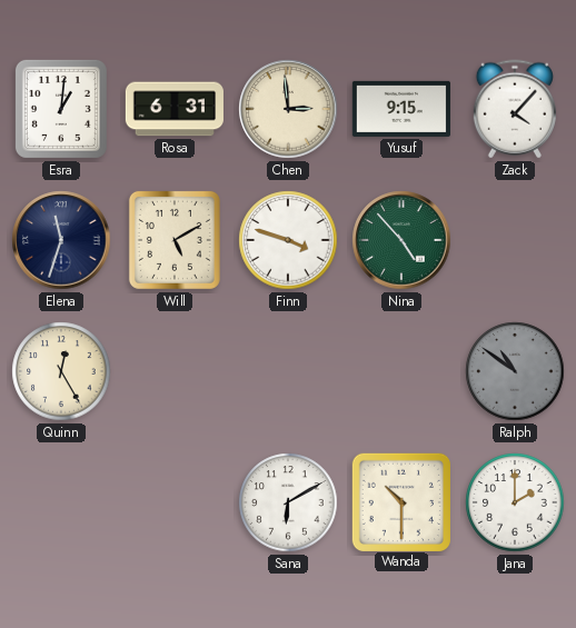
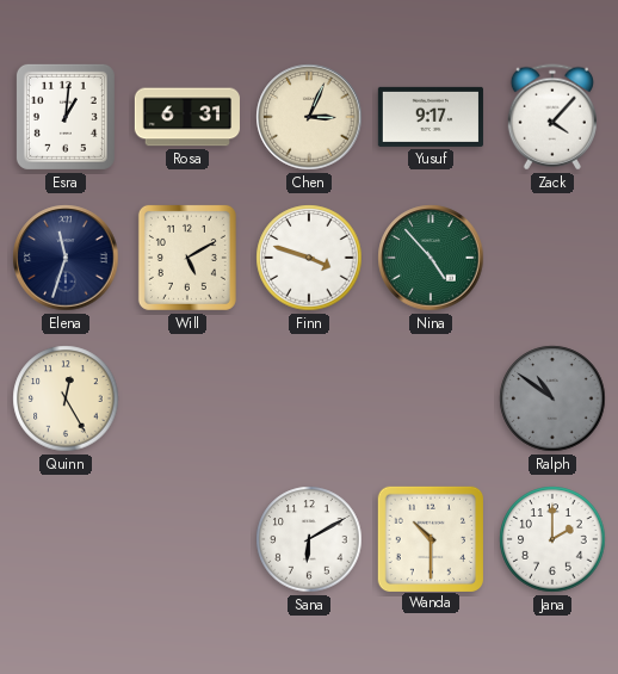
Chen: 2:59 -> 3:04
Yusuf: 9:15 -> 9:17
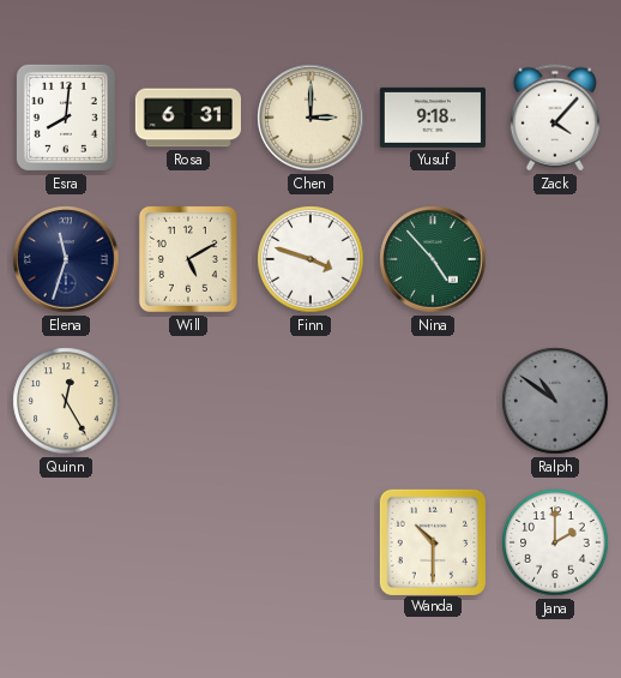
Esra: 1:01 -> 8:01
Chen: 3:04 -> 3:00
Yusuf: 9:17 -> 9:18
Sana: 6:10 -> none
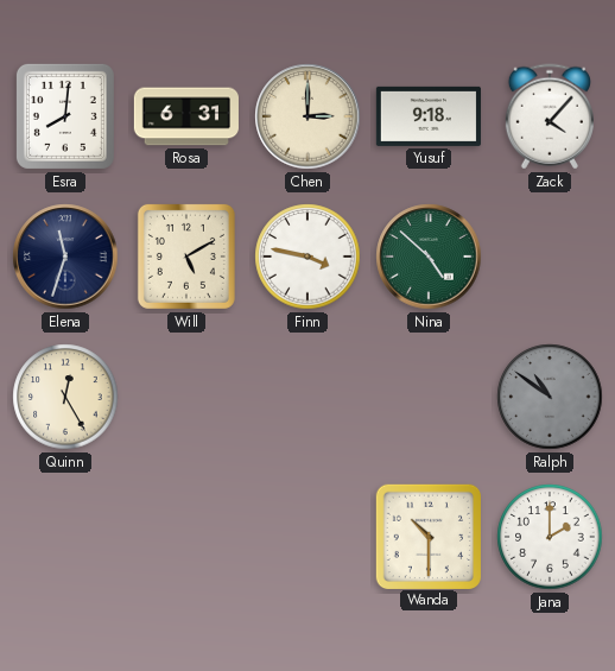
Finn: 3:48 -> 3:47
Nina: 4:53 -> 4:52
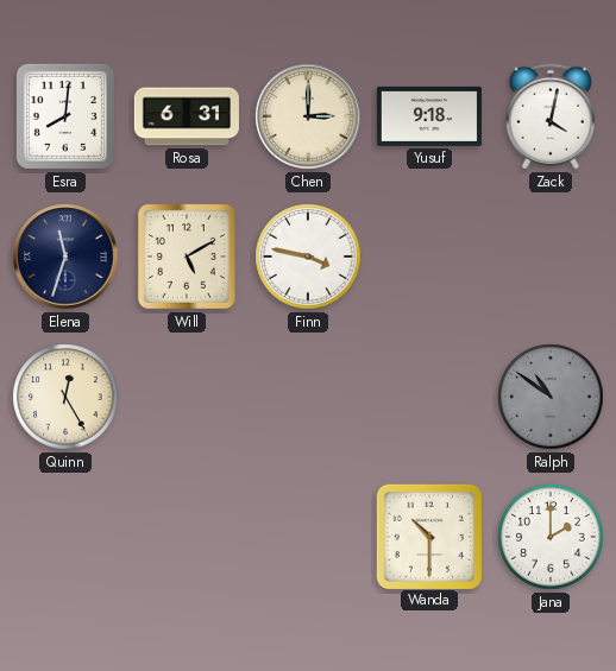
Zack: 4:07 -> 4:02
Nina: 4:52 -> none
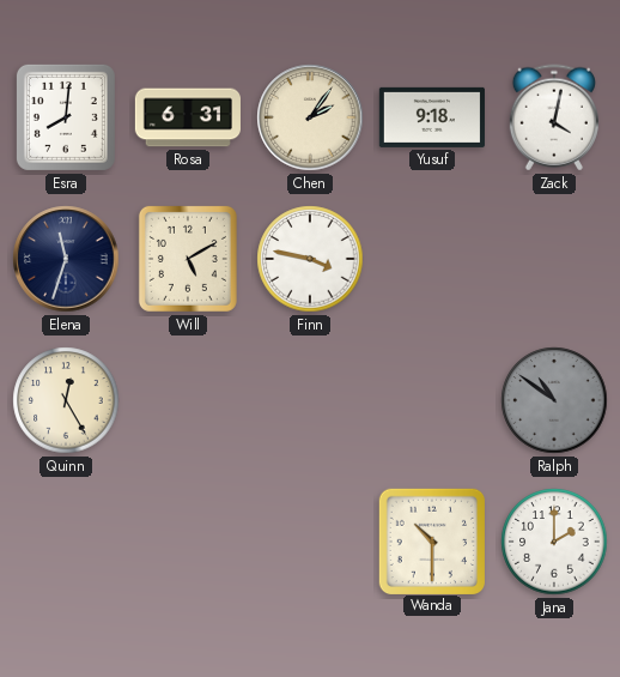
Chen: 3:00 -> 2:06
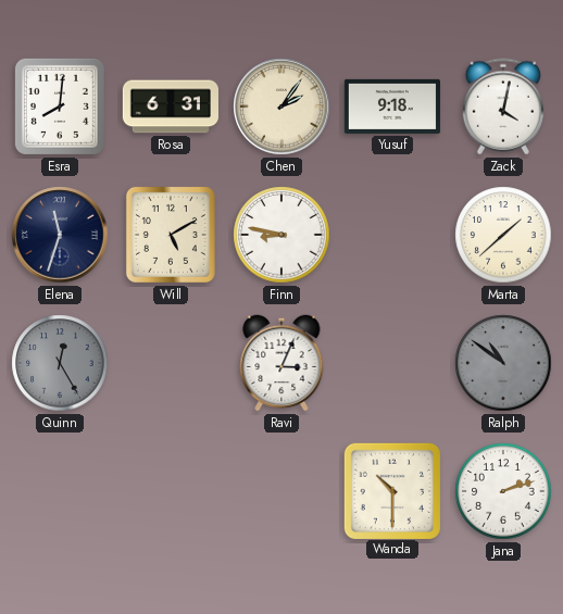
Finn: 3:47 -> 8:47
Marta: none -> 1:38
Quinn dial: cream -> grey
Ravi: none -> 3:04
Jana: 2:00 -> 2:12
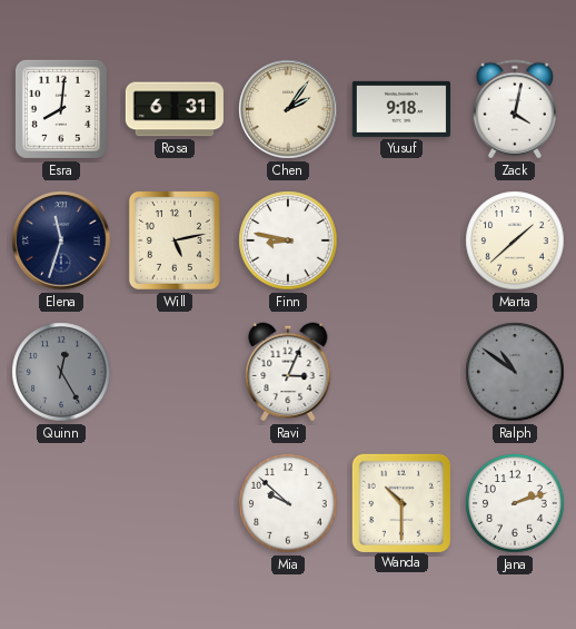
Will: 5:10 -> 5:13
Mia: none -> 9:52
